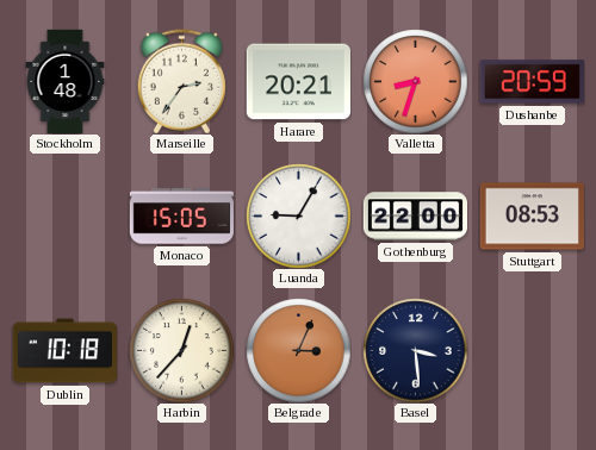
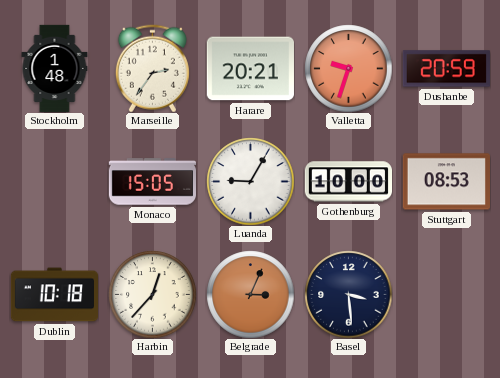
Valletta: 8:33 -> 9:33
Gothenburg: 22:00 -> 10:00
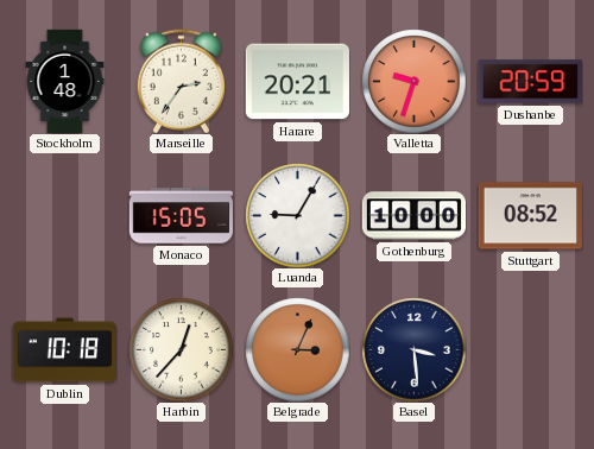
Stuttgart: 08:53 -> 08:52
